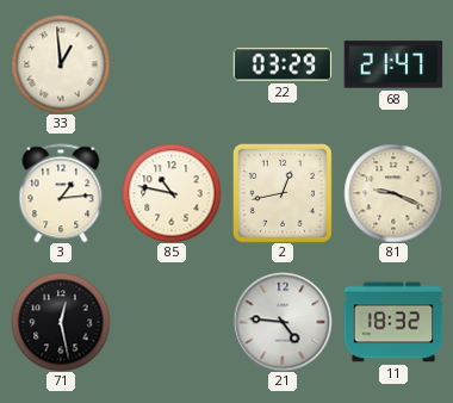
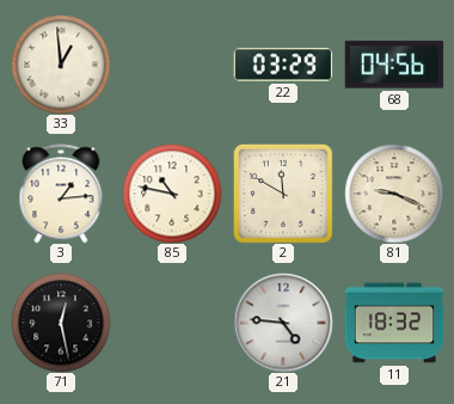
68: 21:47 -> 04:56
2: 12:43 -> 11:50
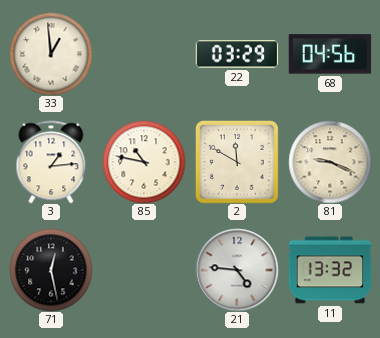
11: 18:32 -> 13:32
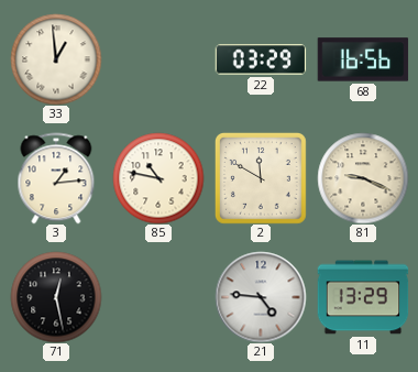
68: 04:56 -> 16:56
11: 13:32 -> 13:29
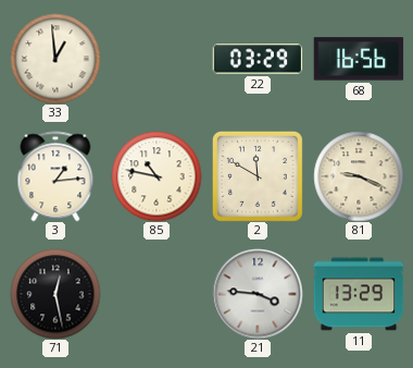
21: 4:46 -> 3:46
